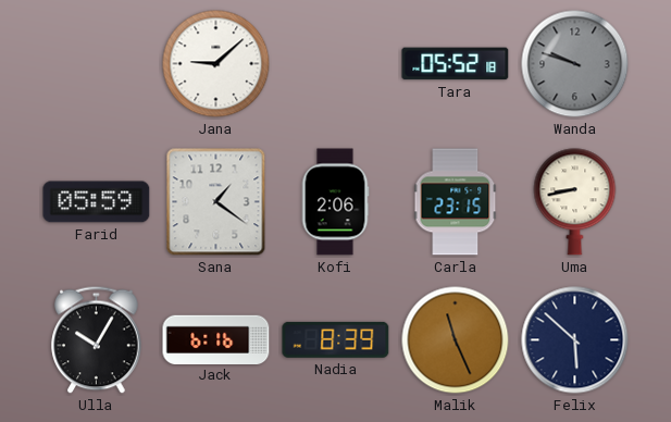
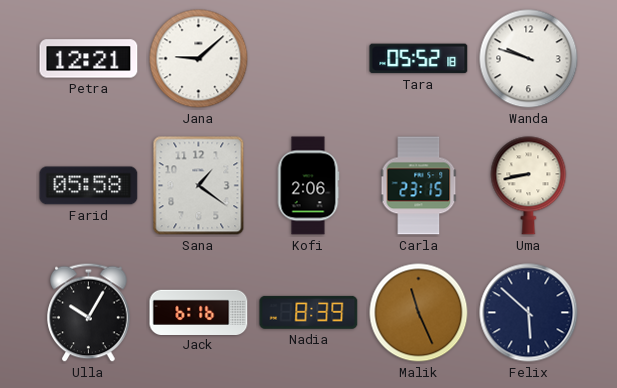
Petra: none -> 12:21
Wanda dial: grey -> white
Farid: 05:59 -> 05:58
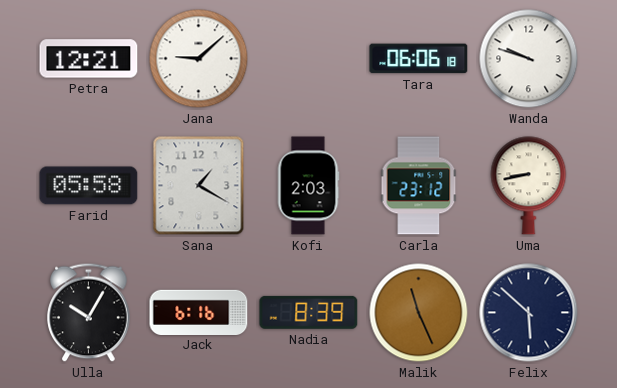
Tara: 05:52 -> 06:06
Sana: 1:21 -> 1:20
Kofi: 2:06 -> 2:03
Carla: 23:15 -> 23:12
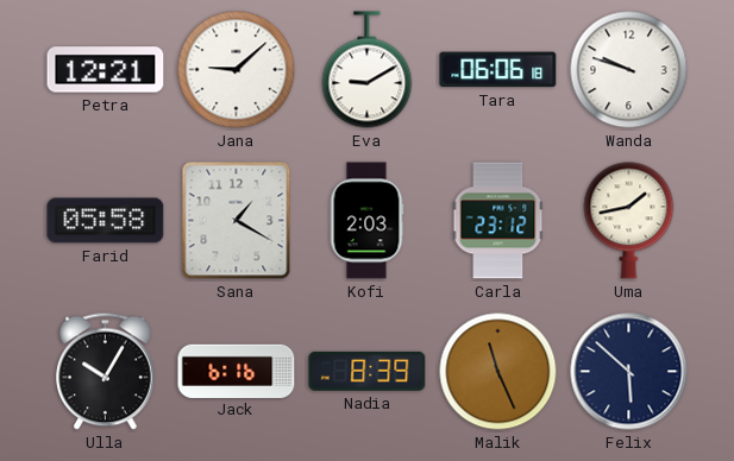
Eva: none -> 9:10
Uma: 8:43 -> 1:43
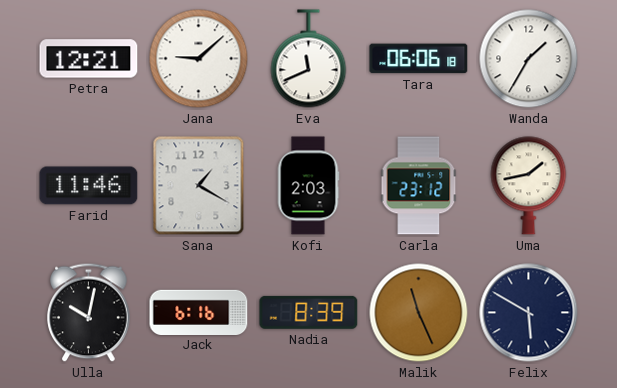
Eva: 9:10 -> 11:41
Wanda: 9:48 -> 1:35
Farid: 05:58 -> 11:46
Ulla: 10:05 -> 10:02
Felix: 5:52 -> 5:50
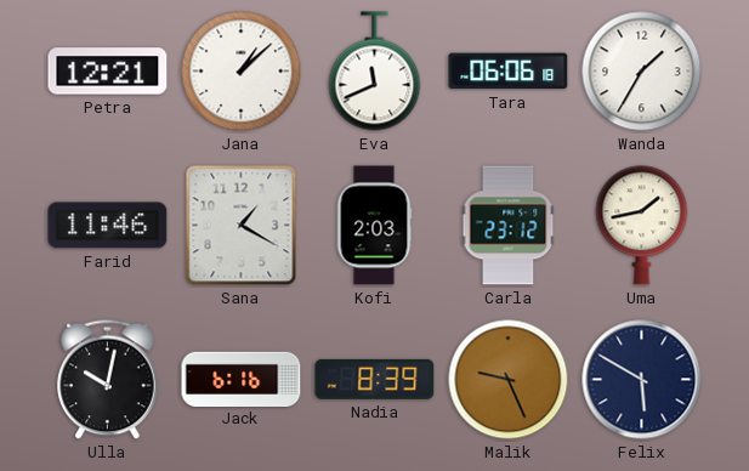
Jana: 9:08 -> 1:08
Malik: 11:26 -> 9:26
